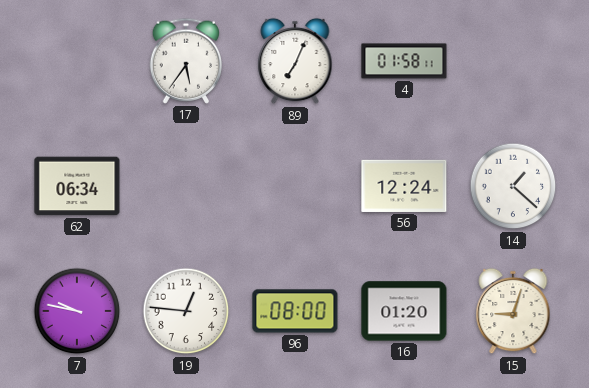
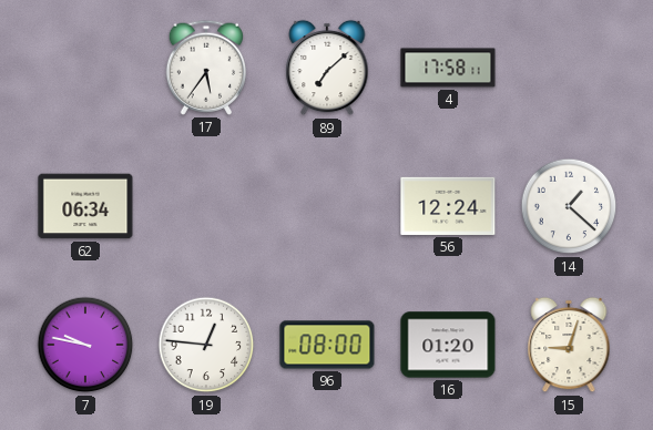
89: 7:04 -> 7:08
4: 01:58 -> 17:58
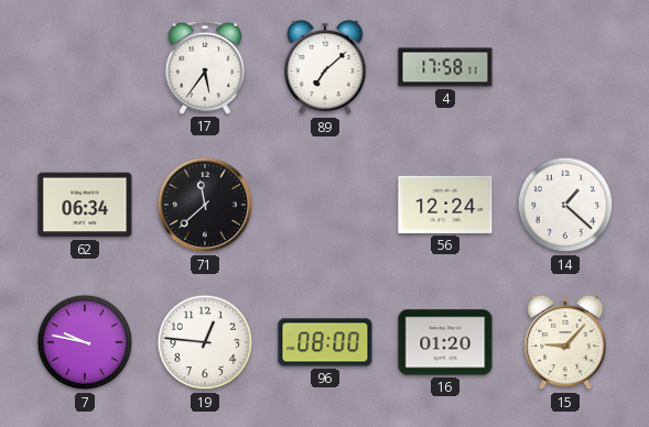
71: none -> 11:38
15: 9:03 -> 9:07
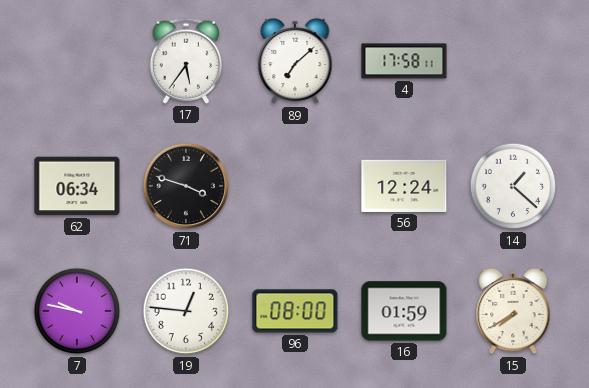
71: 11:38 -> 3:48
16: 01:20 -> 01:59
15: 9:07 -> 7:40
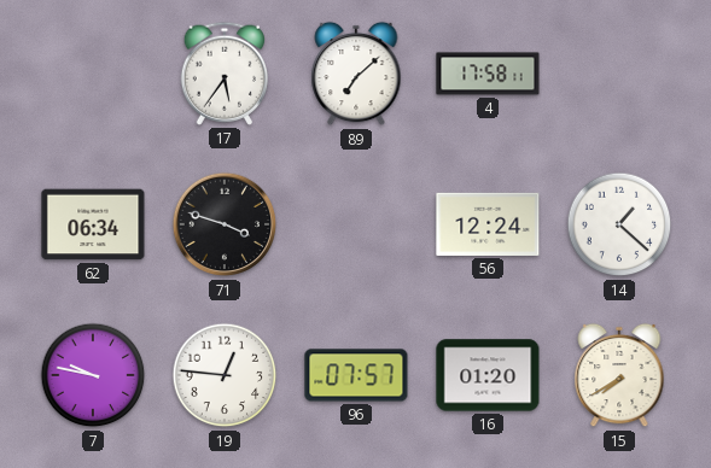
96: 08:00 -> 07:57
16: 01:59 -> 01:20
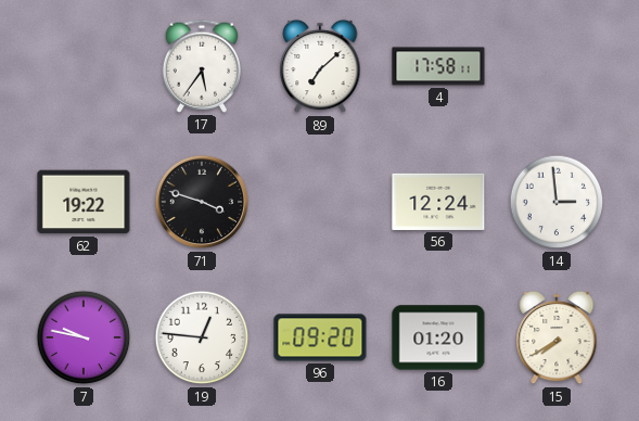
62: 06:34 -> 19:22
14: 1:22 -> 2:59
96: 07:57 -> 09:20
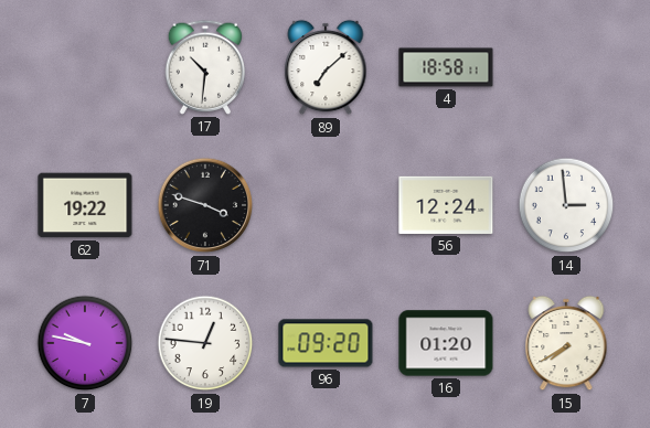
17: 5:36 -> 10:31
4: 17:58 -> 18:58
